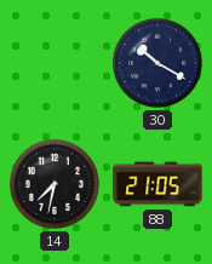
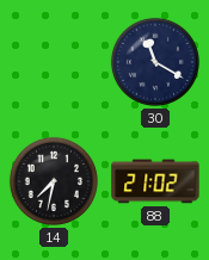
30: 10:20 -> 11:20
88: 21:05 -> 21:02
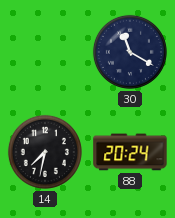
88: 21:02 -> 20:24
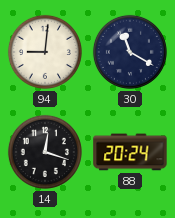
94: none -> 9:01
14: 7:32 -> 12:18
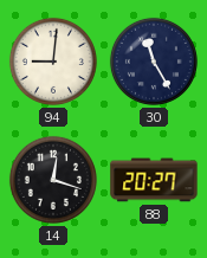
30: 11:20 -> 11:25
88: 20:24 -> 20:27
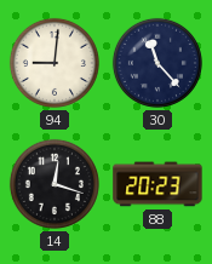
30: 11:25 -> 11:23
88: 20:27 -> 20:23
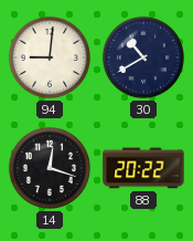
30: 11:23 -> 10:40
88: 20:23 -> 20:22
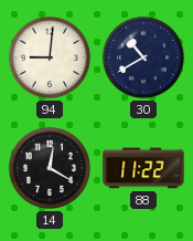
14: 12:18 -> 12:20
88: 20:22 -> 11:22
